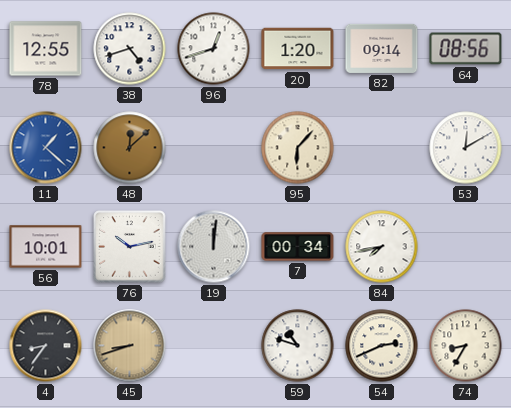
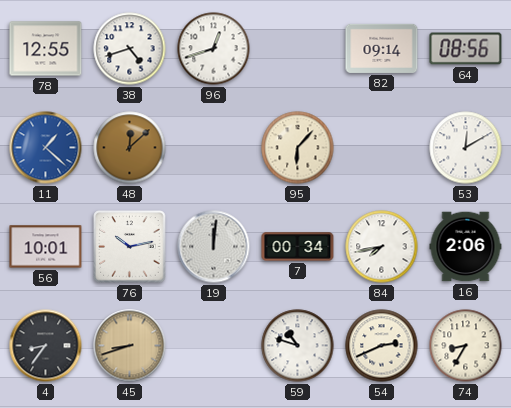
20: 1:20 -> none
16: none -> 2:06
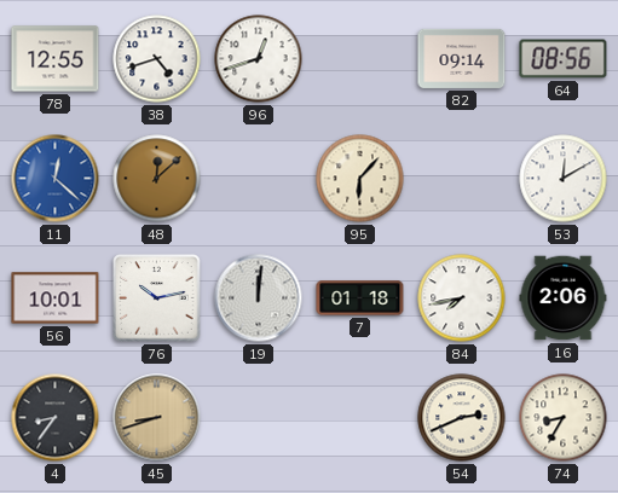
11: 1:22 -> 12:22
7: 00:34 -> 01:18
59: 10:48 -> none
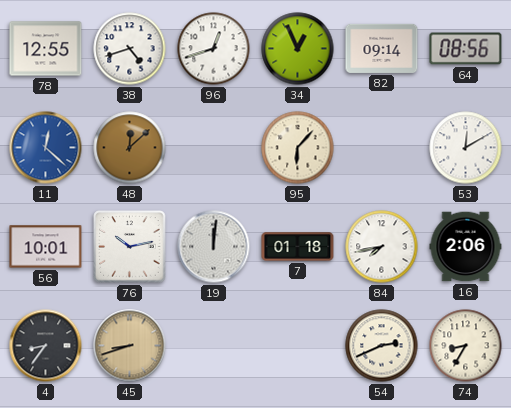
34: none -> 12:56
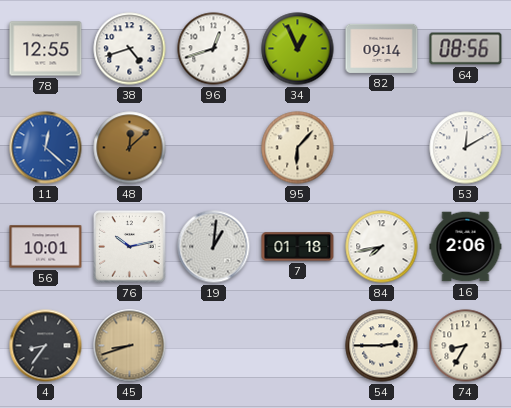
19: 12:01 -> 1:01
54: 2:41 -> 2:45
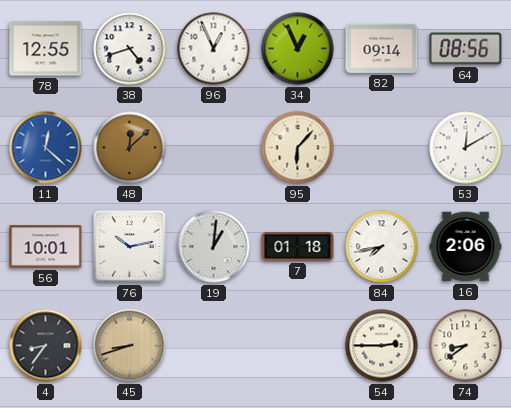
96: 12:42 -> 12:56
74: 8:35 -> 8:39
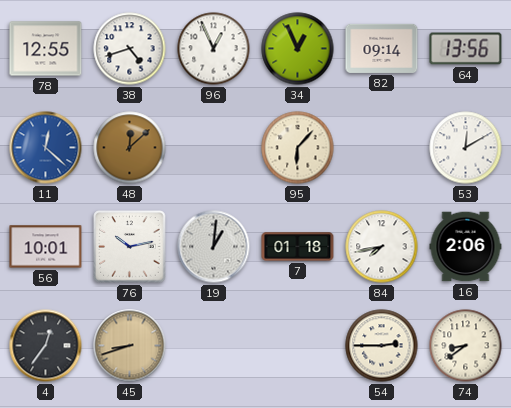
64: 08:56 -> 13:56
4: 8:36 -> 12:36
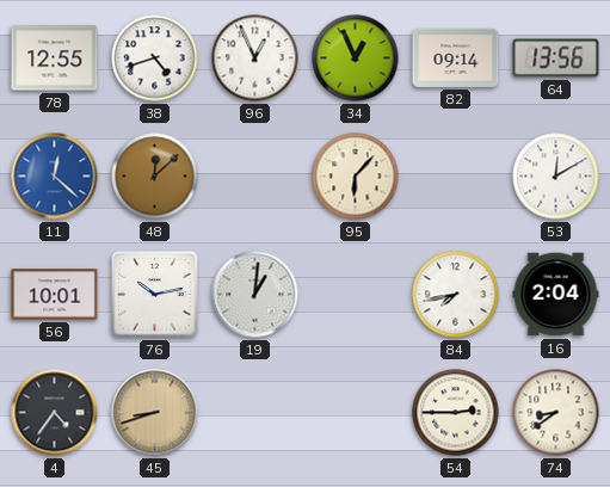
7: 01:18 -> none
16: 2:06 -> 2:04
4: 12:36 -> 4:36
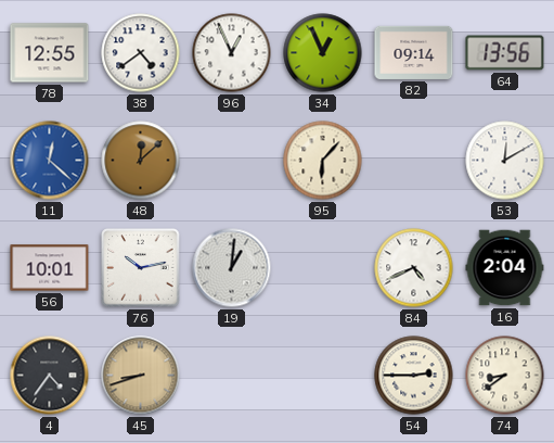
38: 4:42 -> 4:39
84: 7:43 -> 4:41
